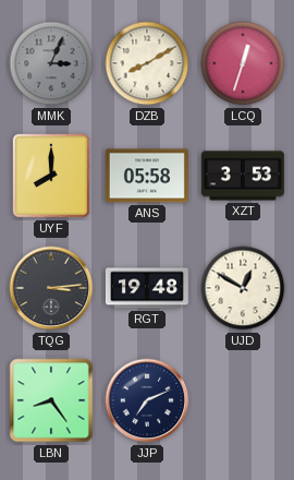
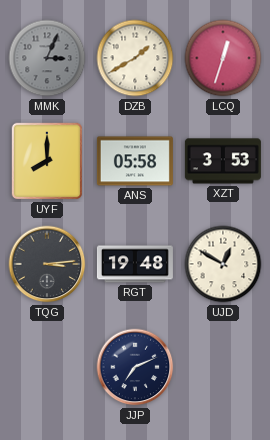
DZB: 8:10 -> 1:40
LBN: 8:24 -> none
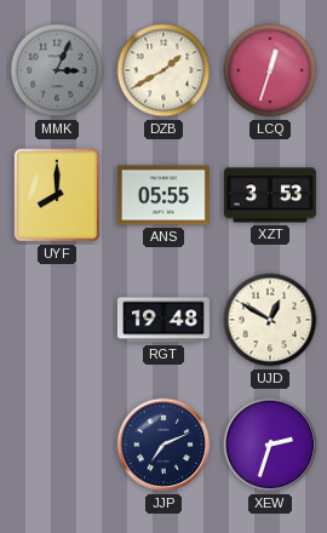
ANS: 05:58 -> 05:55
TQG: 3:14 -> none
XEW: none -> 2:33
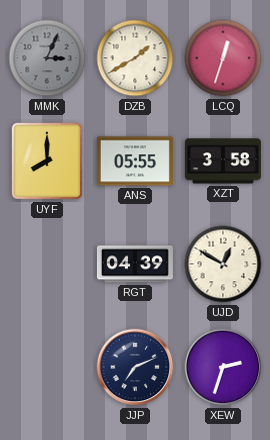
XZT: 3:53 -> 3:58
RGT: 19:48 -> 04:39
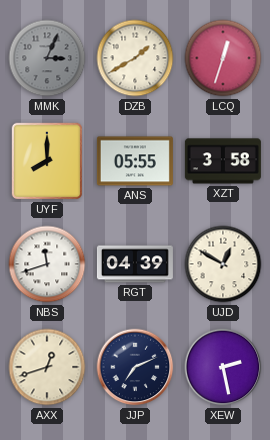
NBS: none -> 11:42
AXX: none -> 12:42
XEW: 2:33 -> 2:28
